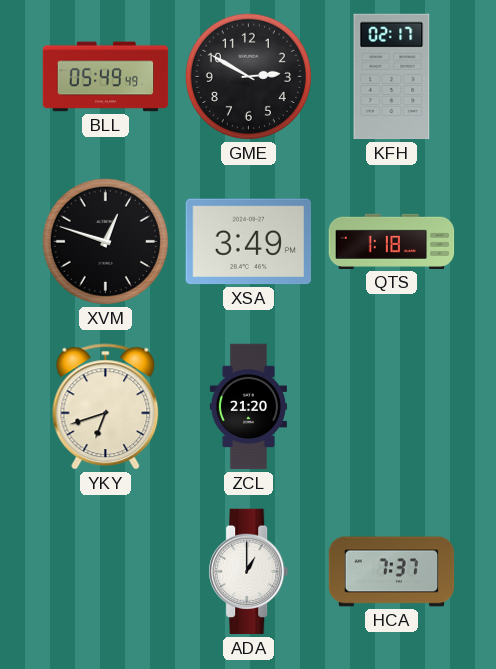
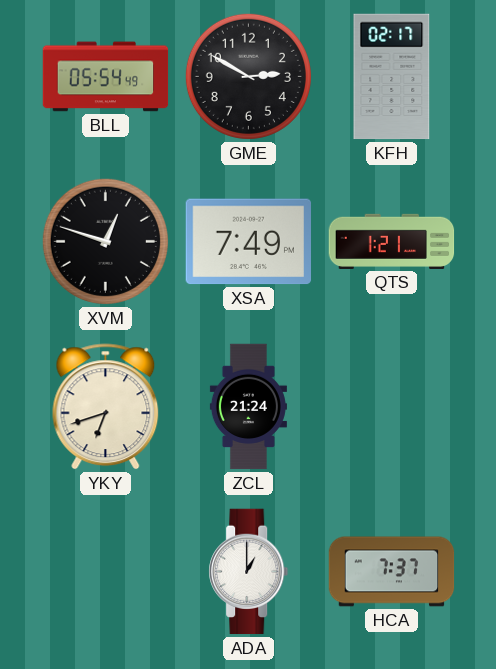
BLL: 05:49 -> 05:54
XSA: 3:49 -> 7:49
QTS: 1:18 -> 1:21
ZCL: 21:20 -> 21:24
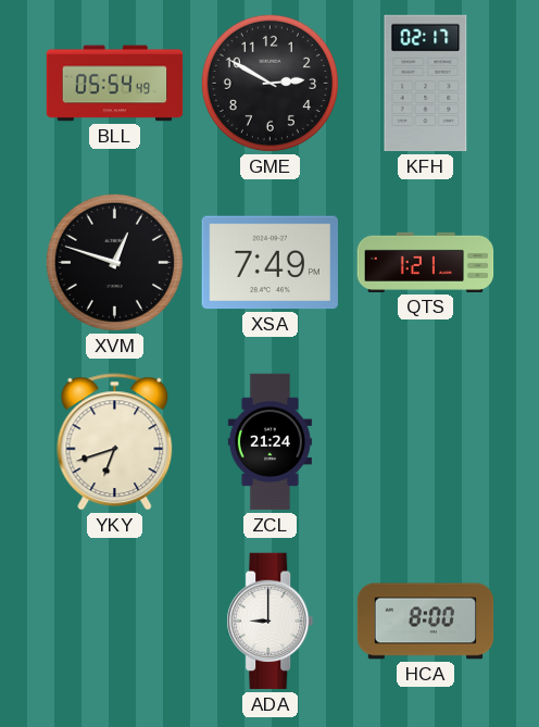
ADA: 1:00 -> 9:00
HCA: 7:37 -> 8:00
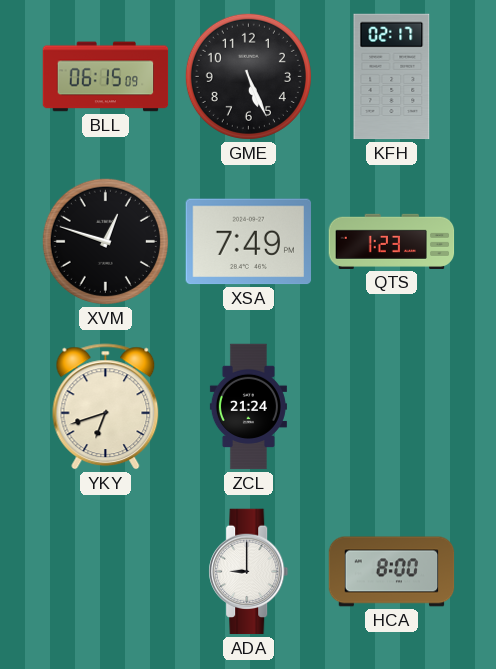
BLL: 05:54 -> 06:15
GME: 2:50 -> 5:26
QTS: 1:21 -> 1:23
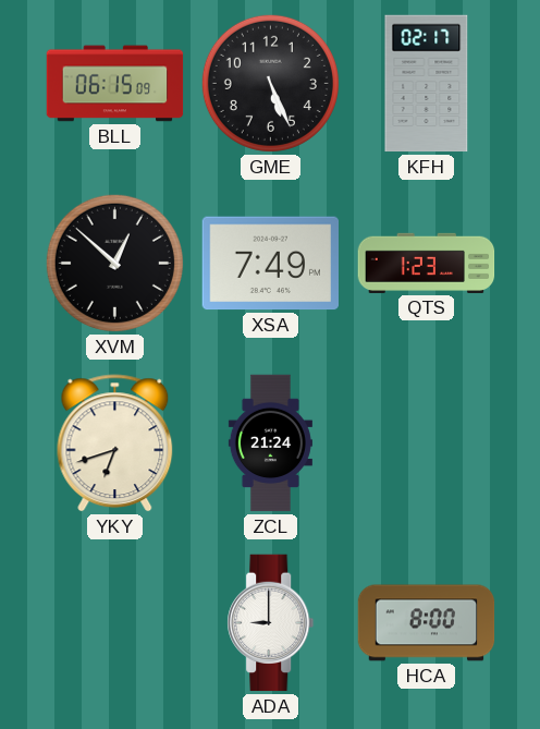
XVM: 12:48 -> 12:52
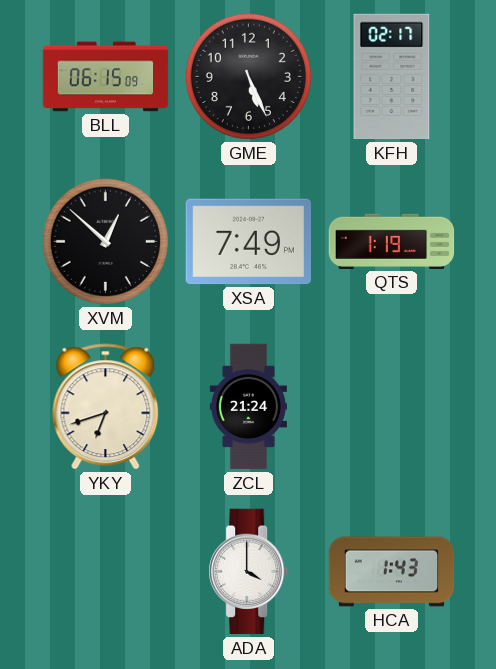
QTS: 1:23 -> 1:19
ADA: 9:00 -> 4:00
HCA: 8:00 -> 1:43
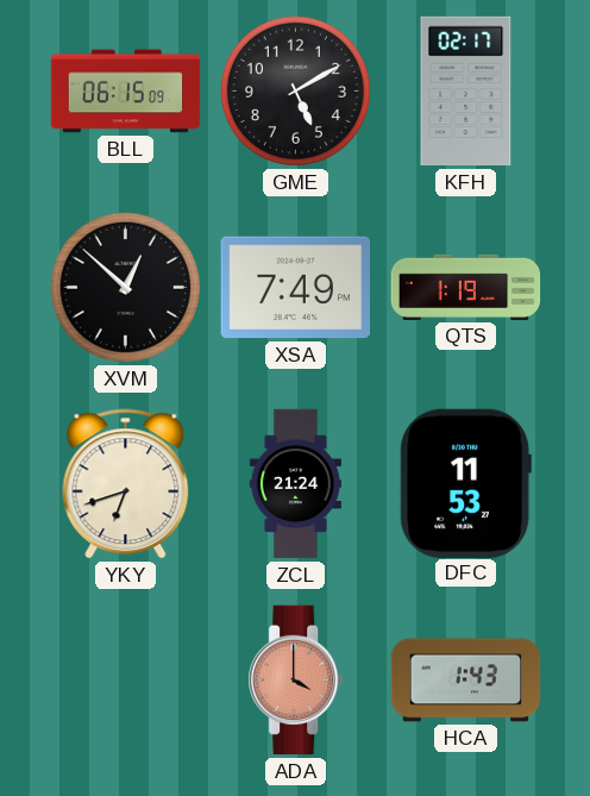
GME: 5:26 -> 5:10
DFC: none -> 11:53
ADA dial: white -> salmon
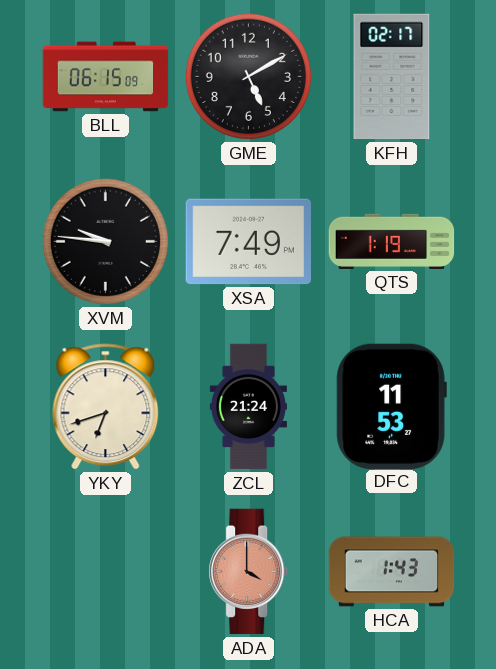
XVM: 12:52 -> 9:46
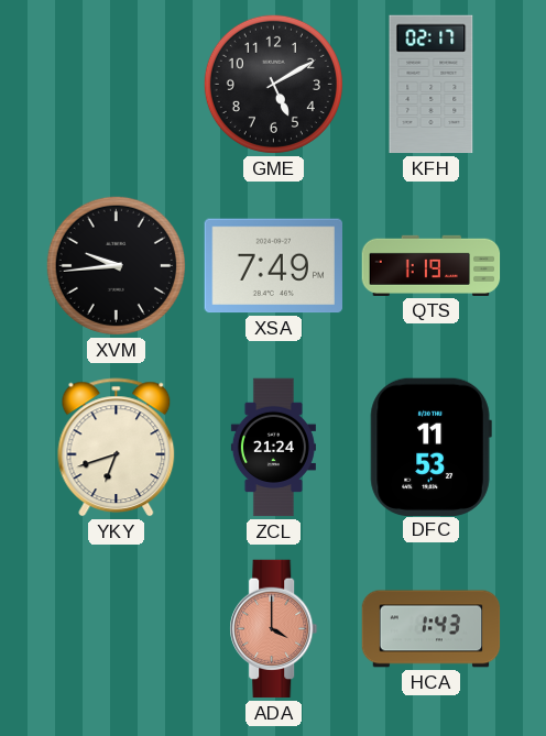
BLL: 06:15 -> none
XVM: 9:46 -> 9:44
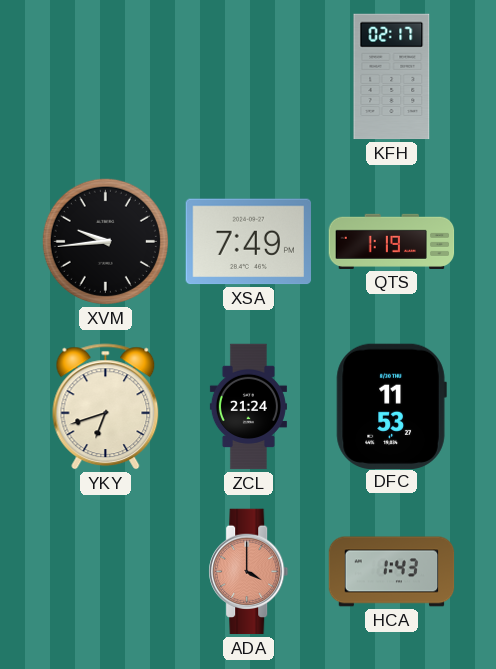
GME: 5:10 -> none
